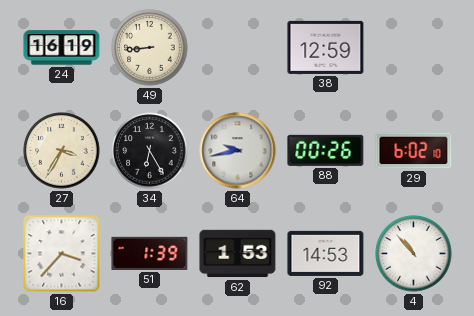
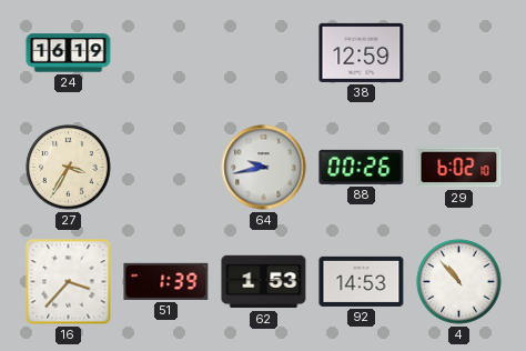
49: 8:44 -> none
34: 6:25 -> none
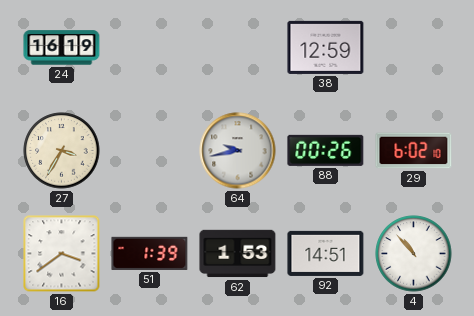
16: 3:37 -> 3:39
92: 14:53 -> 14:51
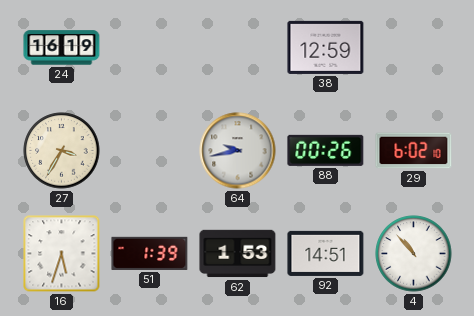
16: 3:39 -> 5:33
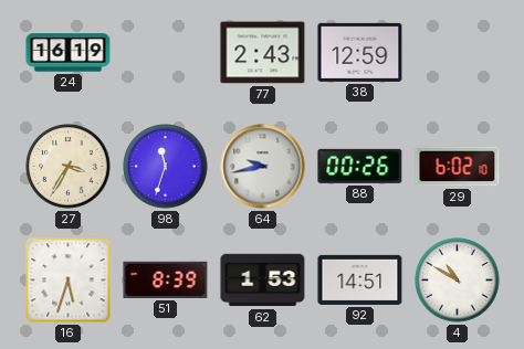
77: none -> 2:43
98: none -> 11:33
51: 1:39 -> 8:39
4: 10:53 -> 10:50
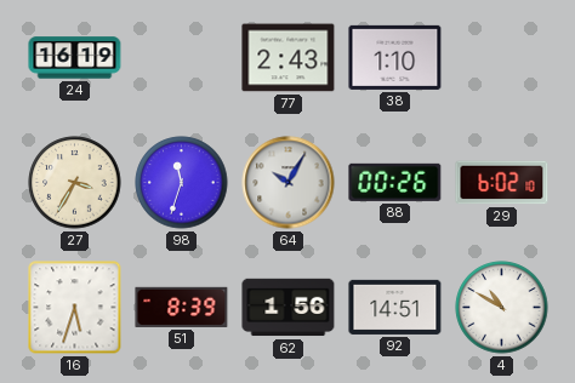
38: 12:59 -> 1:10
64: 9:43 -> 10:05
62: 1:53 -> 1:56
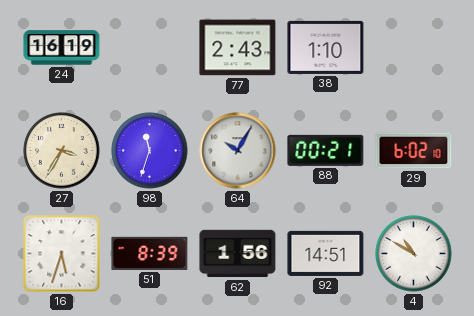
88: 00:26 -> 00:21
